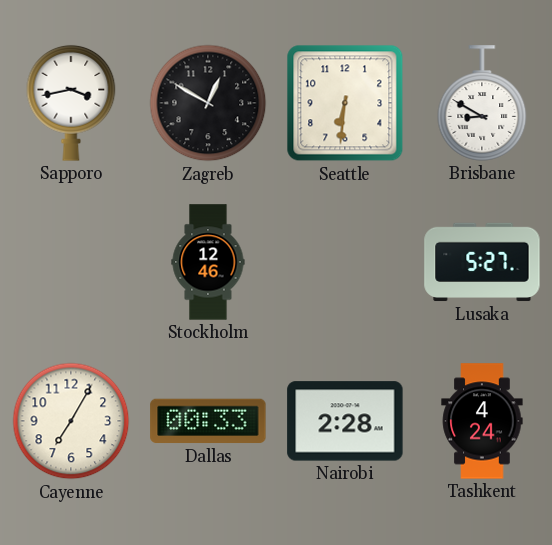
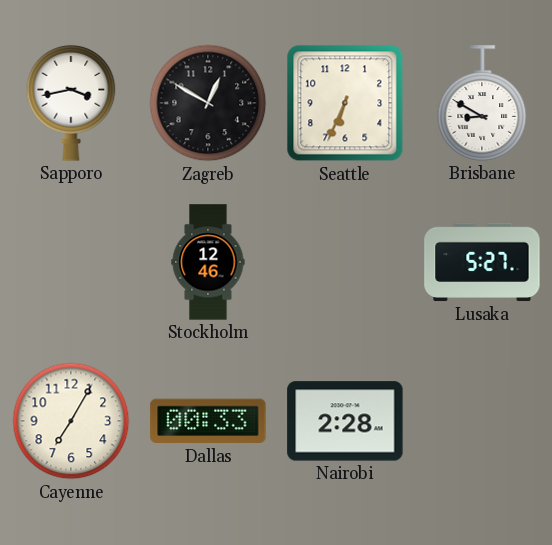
Seattle: 6:31 -> 6:34
Tashkent: 4:24 -> none
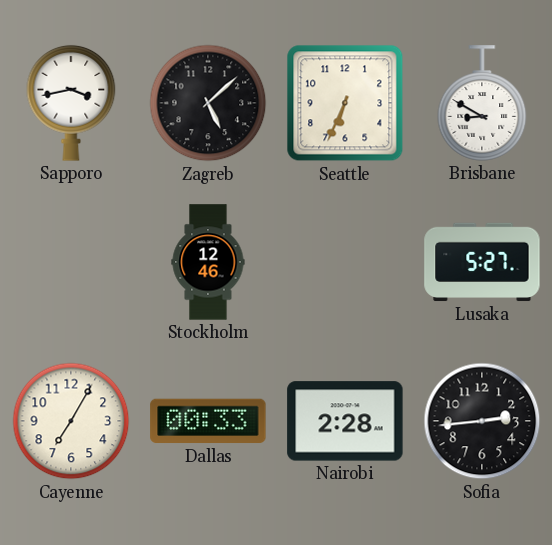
Zagreb: 12:50 -> 5:08
Sofia: none -> 2:44
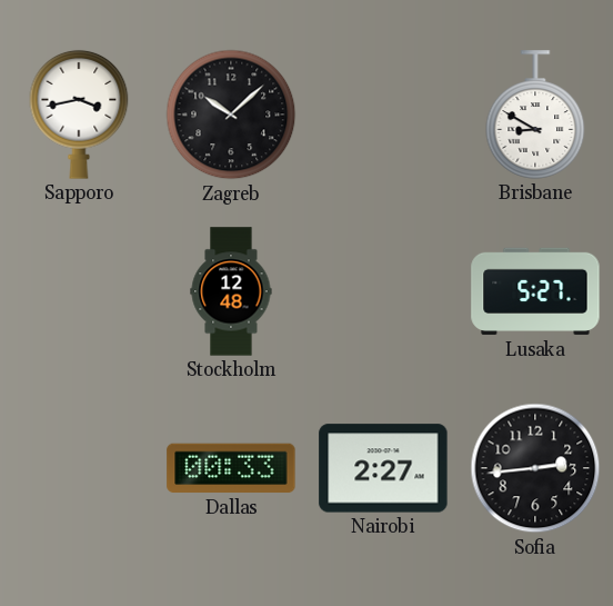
Zagreb: 5:08 -> 10:08
Seattle: 6:34 -> none
Stockholm: 12:46 -> 12:48
Cayenne: 7:05 -> none
Nairobi: 2:28 -> 2:27
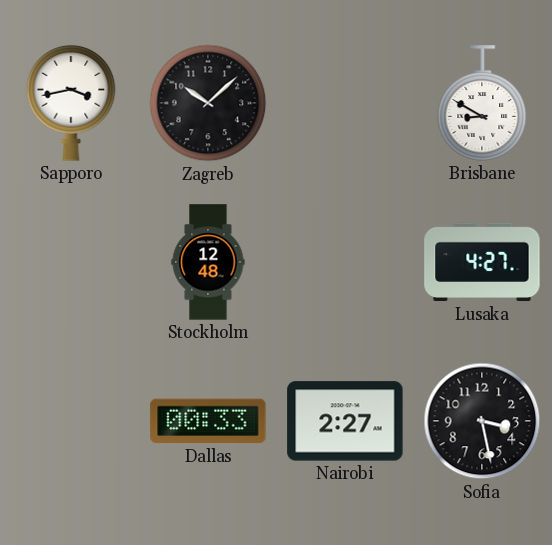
Lusaka: 5:27 -> 4:27
Sofia: 2:44 -> 3:28
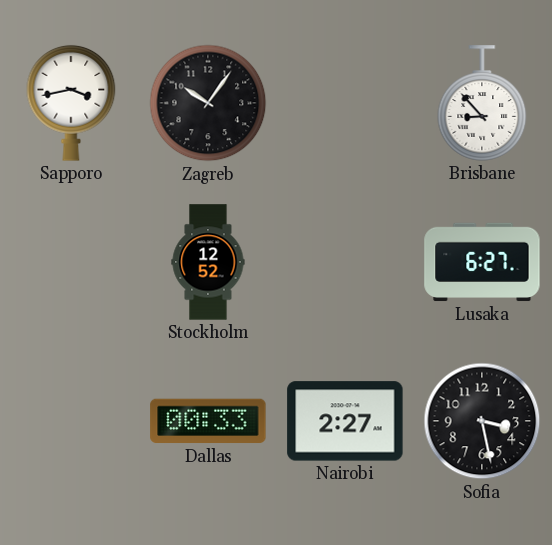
Zagreb: 10:08 -> 10:06
Brisbane: 8:50 -> 8:53
Stockholm: 12:48 -> 12:52
Lusaka: 4:27 -> 6:27
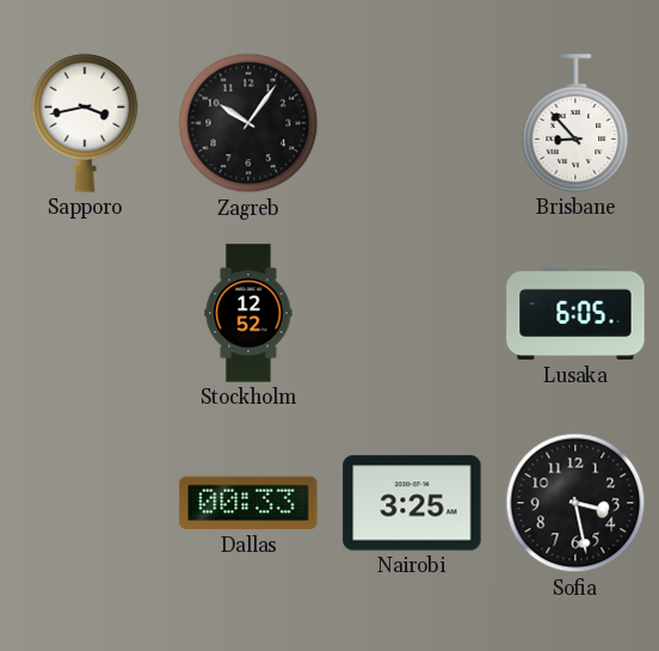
Lusaka: 6:27 -> 6:05
Nairobi: 2:27 -> 3:25
